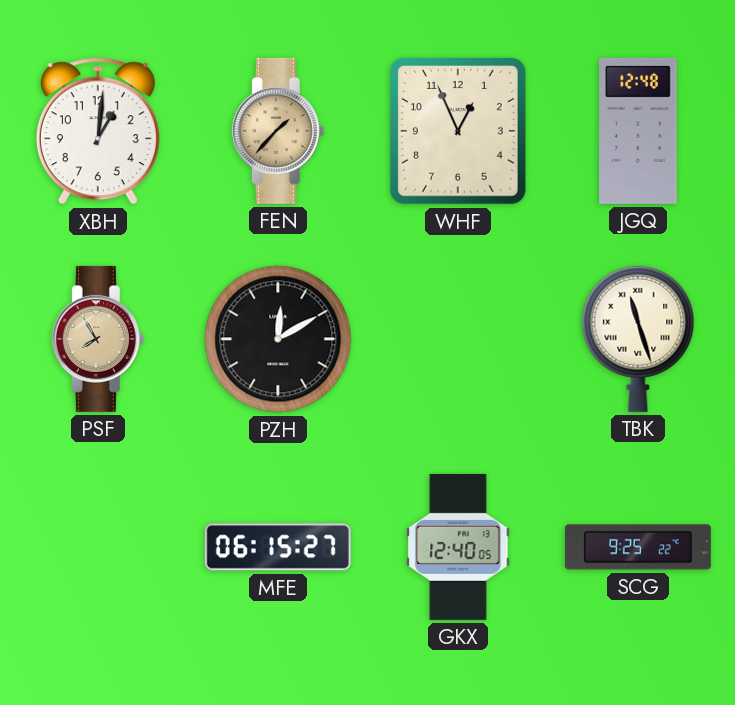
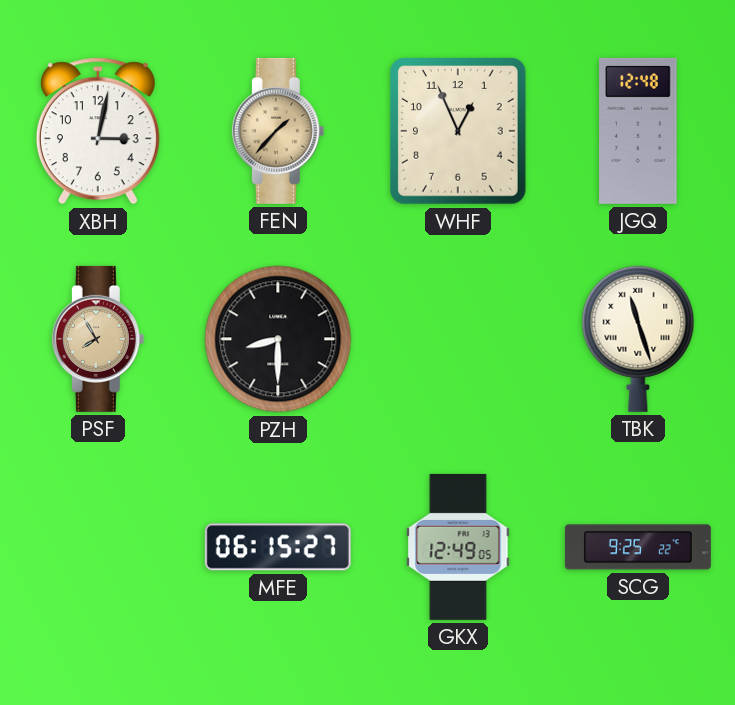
XBH: 1:01 -> 3:02
PZH: 12:10 -> 8:30
GKX: 12:40 -> 12:49
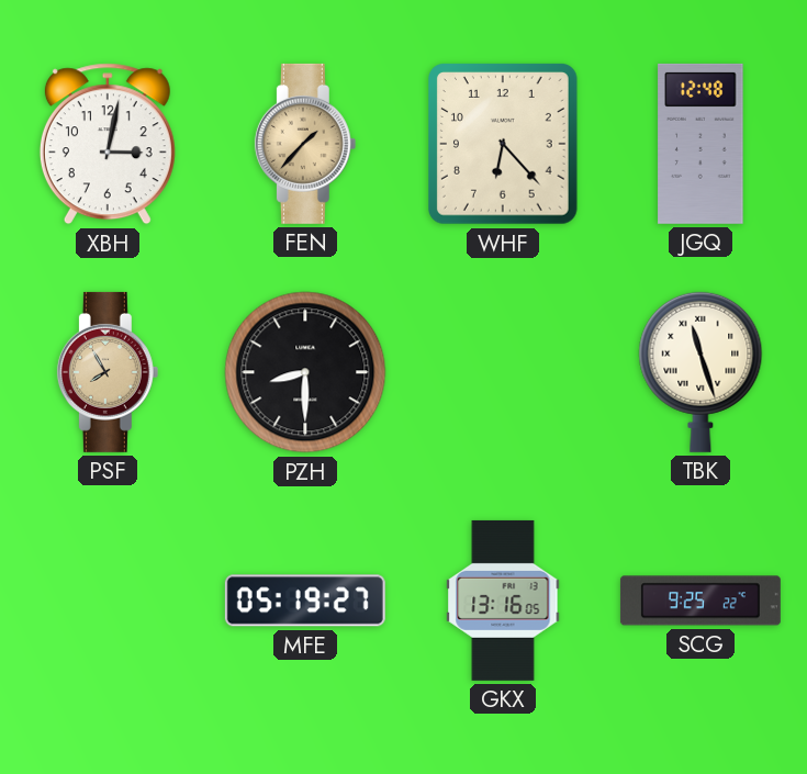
WHF: 12:56 -> 6:23
MFE: 06:15 -> 05:19
GKX: 12:49 -> 13:16
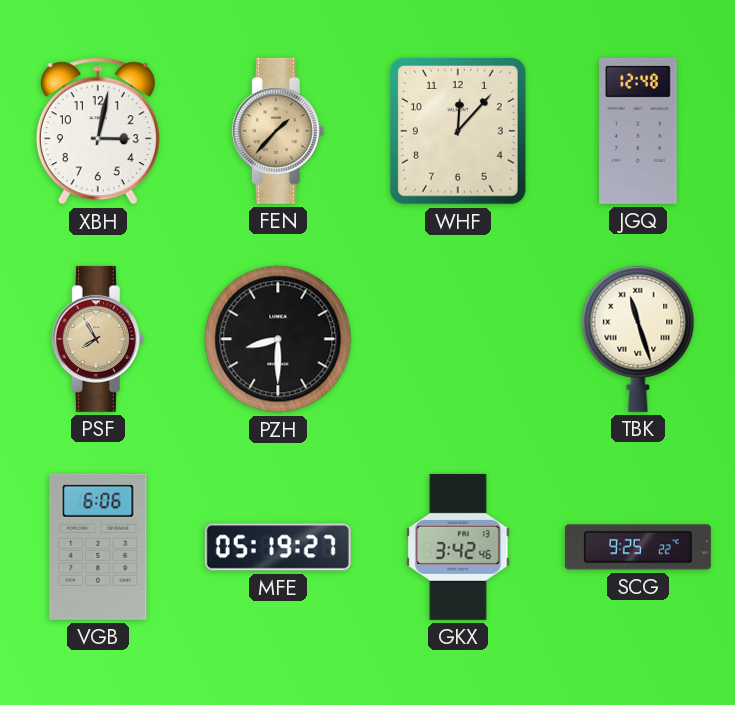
WHF: 6:23 -> 12:07
VGB: none -> 6:06
GKX: 13:16 -> 3:42
